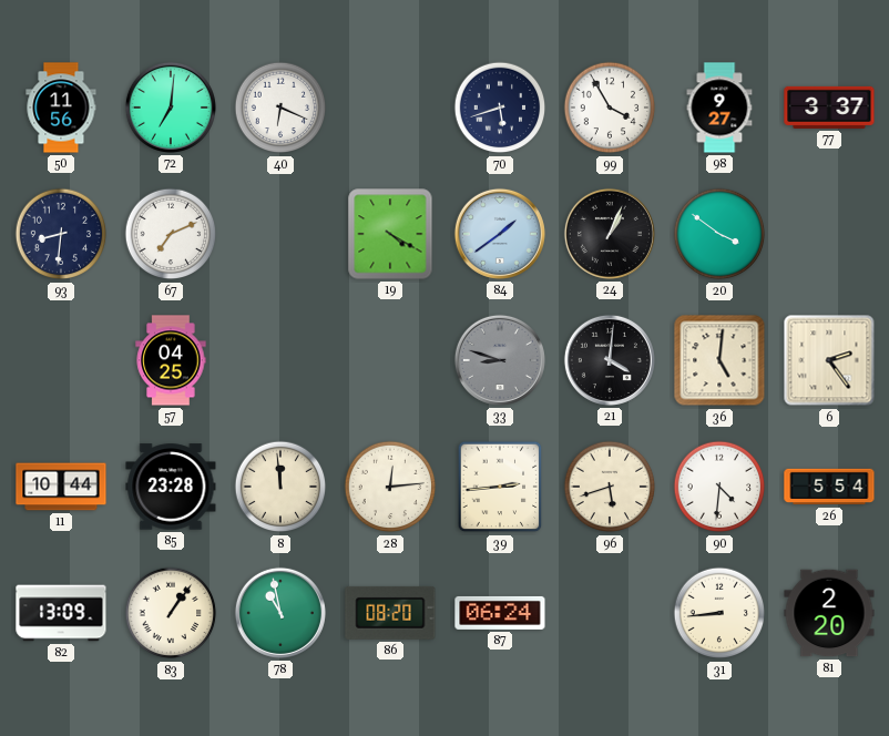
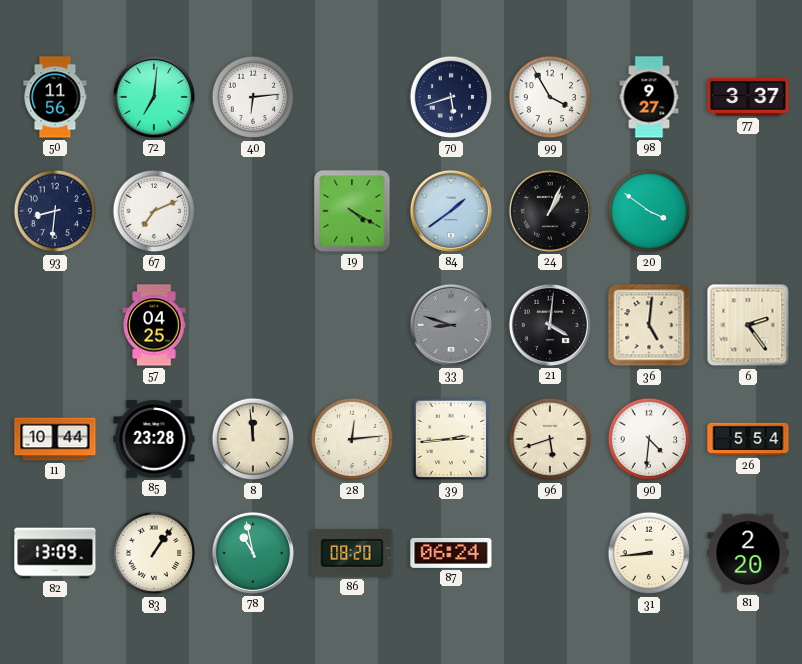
40: 6:19 -> 6:14
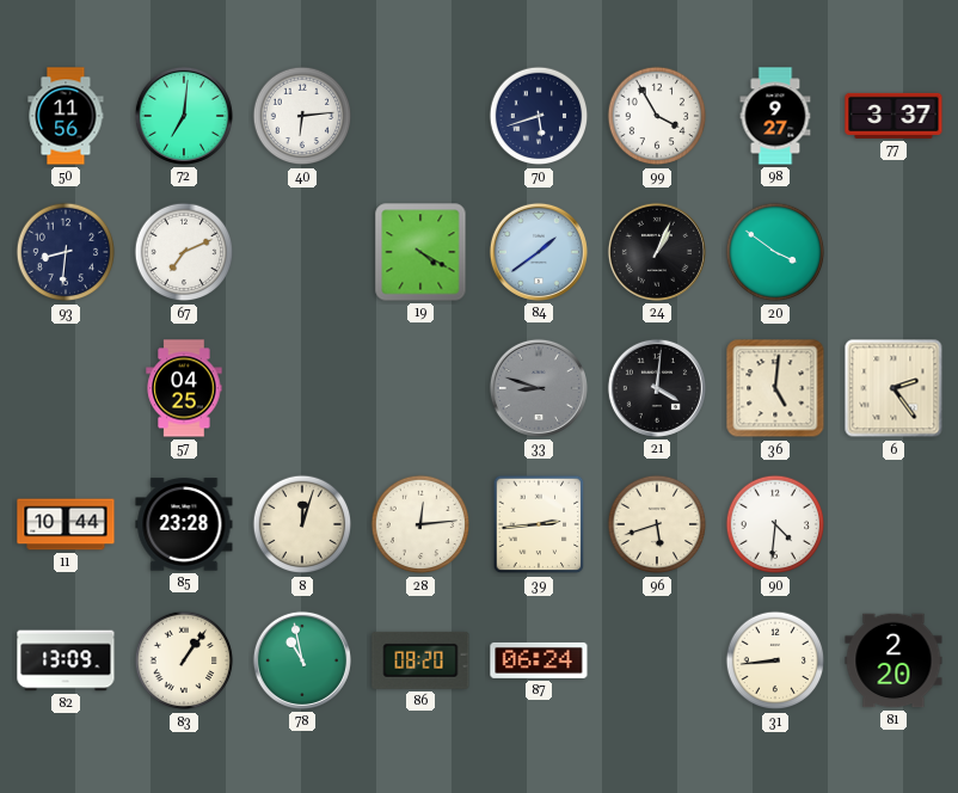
8: 11:59 -> 12:03
26: 5:54 -> none
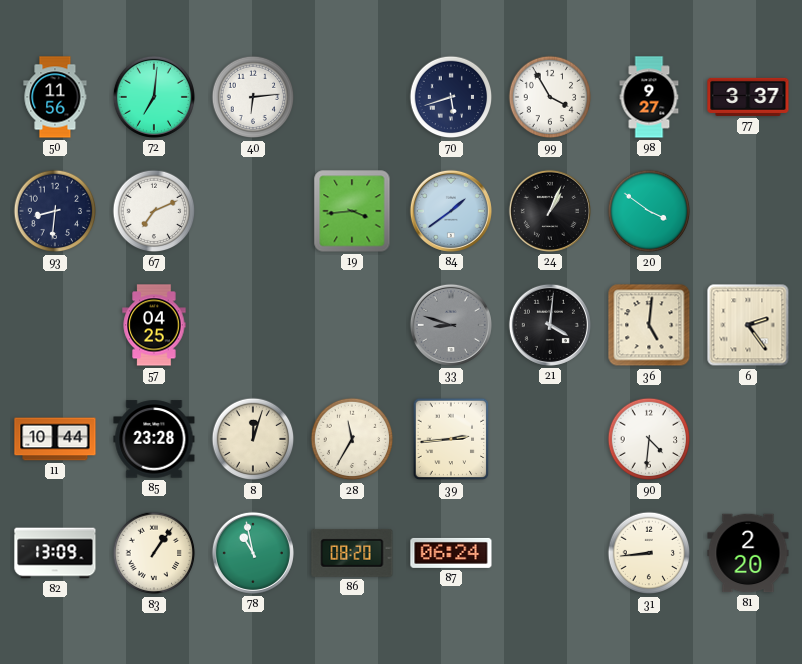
19: 4:20 -> 3:44
28: 12:14 -> 11:35
96: 5:42 -> none
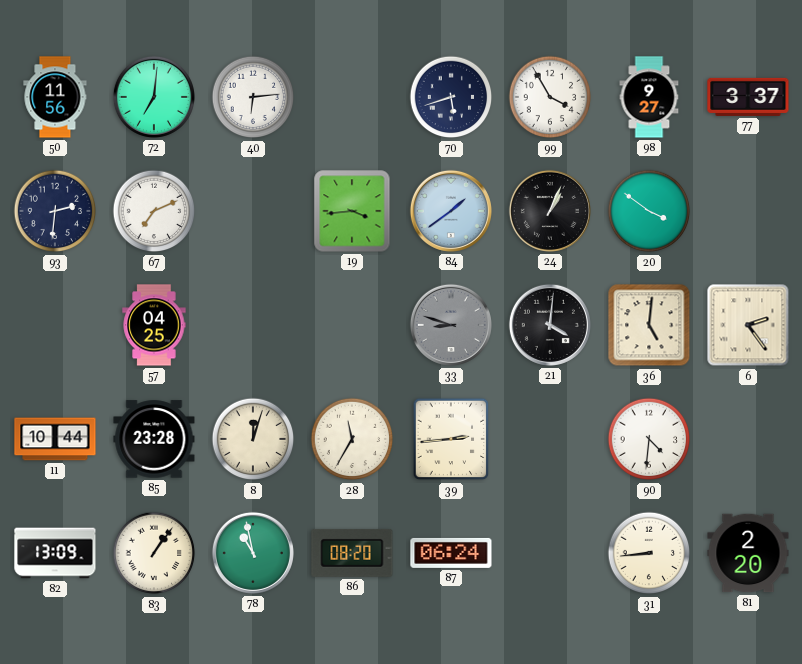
93: 8:31 -> 2:31
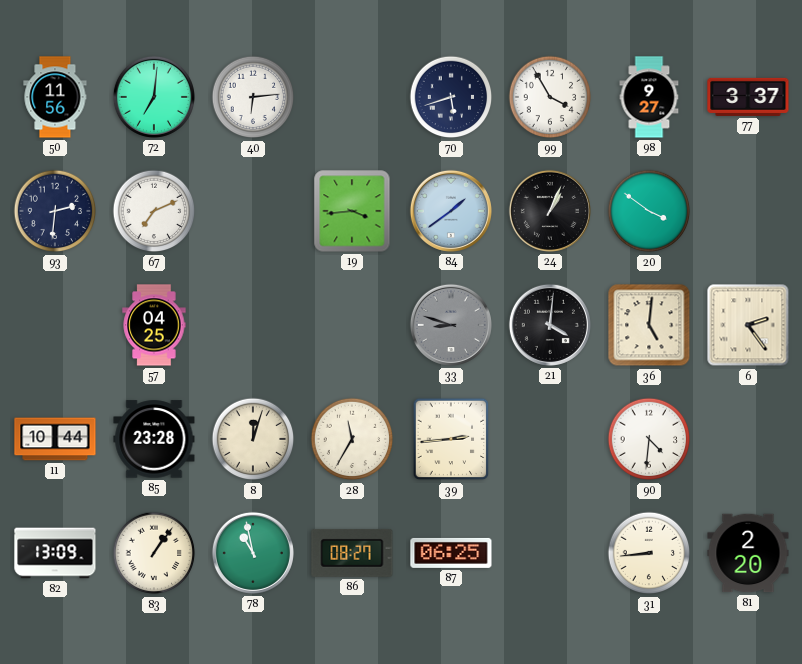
86: 08:20 -> 08:27
87: 06:24 -> 06:25
